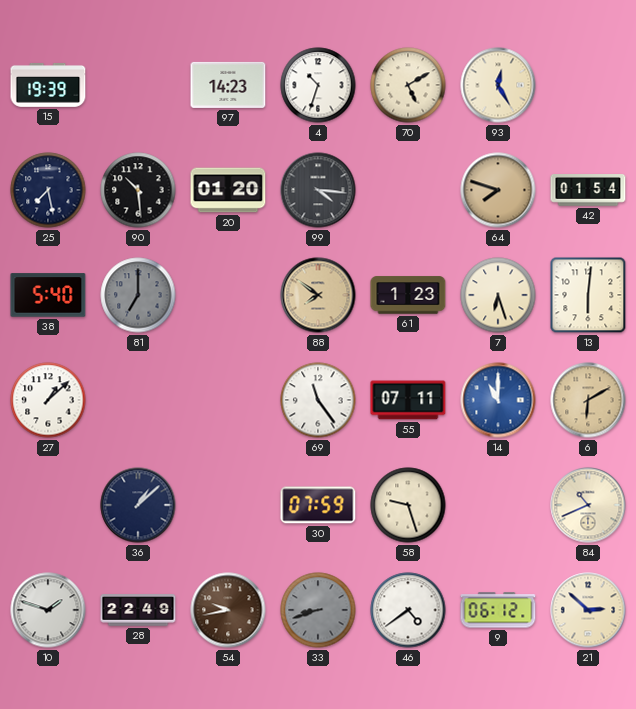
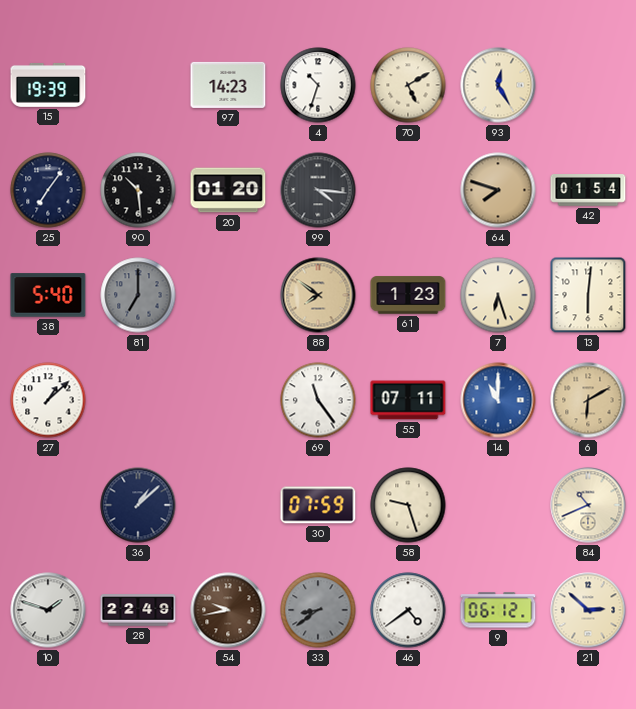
25: 7:28 -> 7:06
33: 8:42 -> 8:39
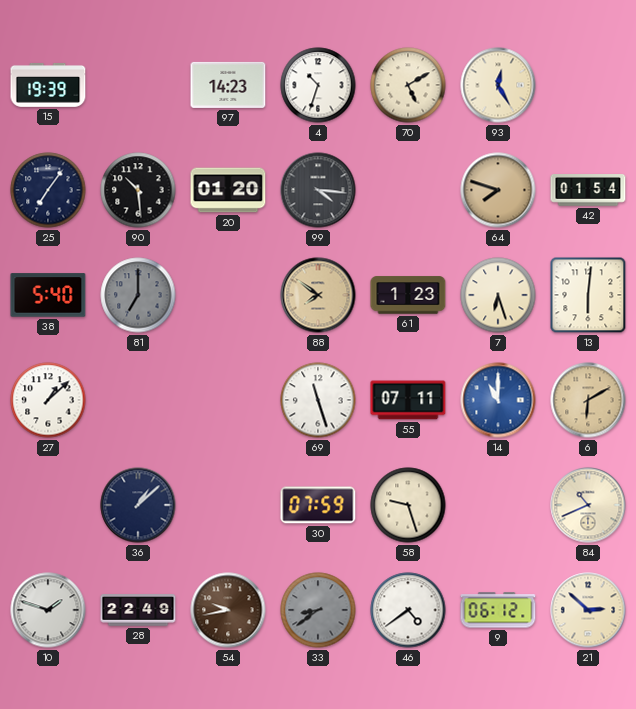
69: 11:24 -> 11:27
